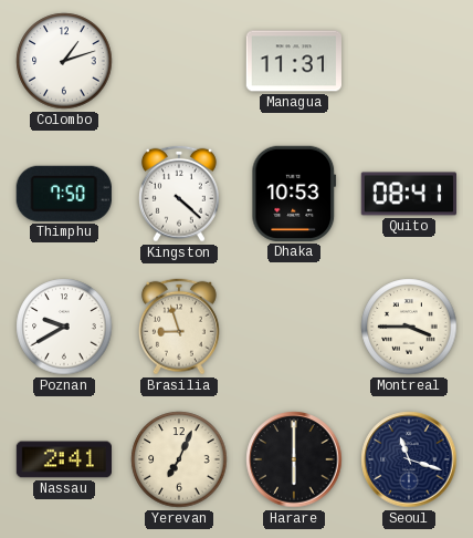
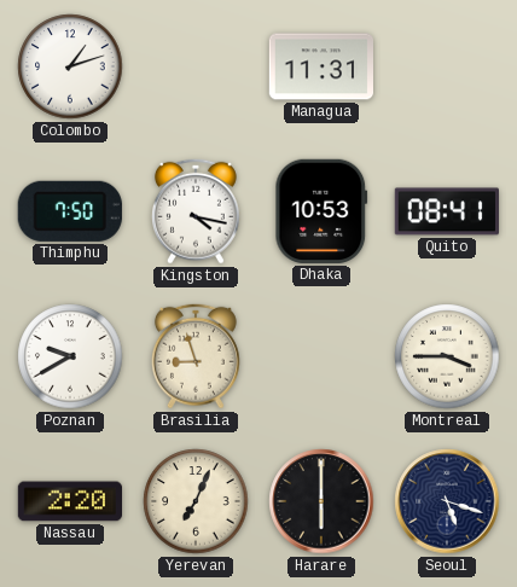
Kingston: 4:22 -> 4:17
Nassau: 2:41 -> 2:20
Seoul: 11:18 -> 5:18
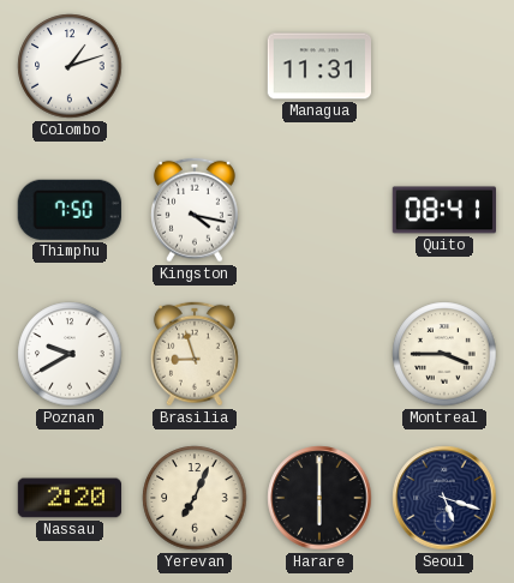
Dhaka: 10:53 -> none
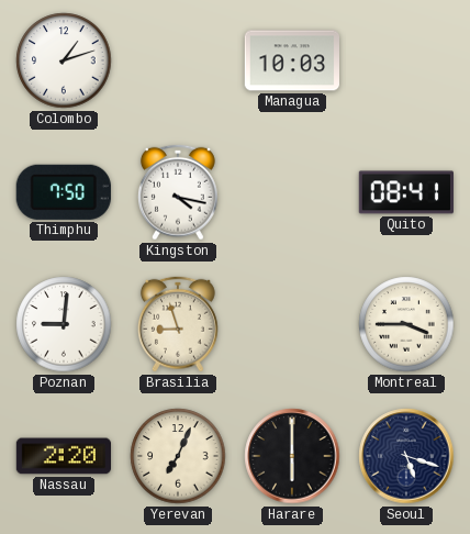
Managua: 11:31 -> 10:03
Poznan: 9:40 -> 9:01
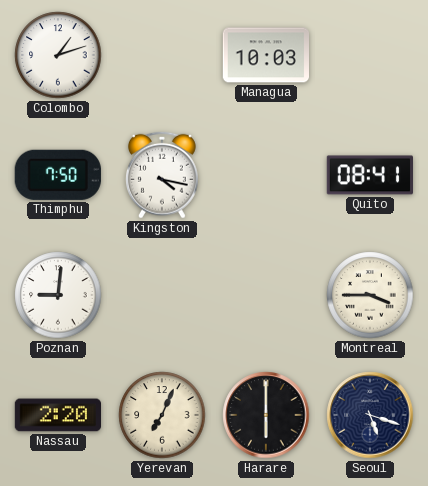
Brasilia: 8:57 -> none
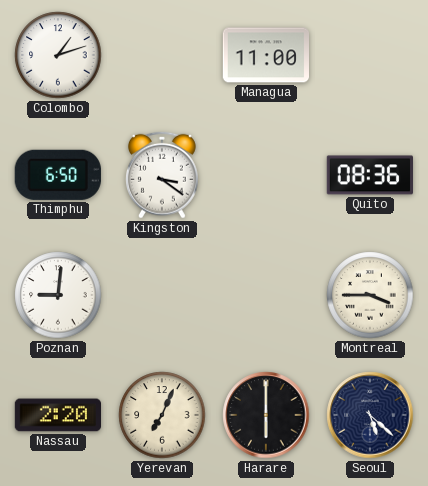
Managua: 10:03 -> 11:00
Thimphu: 7:50 -> 6:50
Kingston: 4:17 -> 3:21
Quito: 08:41 -> 08:36
Seoul: 5:18 -> 5:22
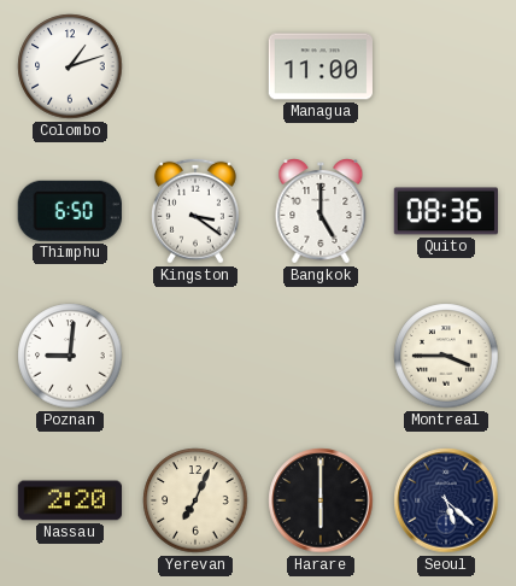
Bangkok: none -> 5:00
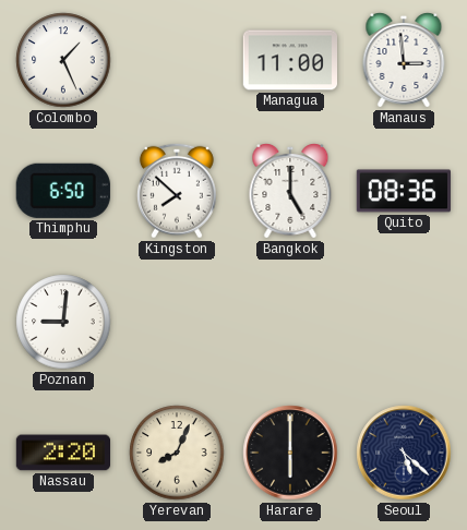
Colombo: 1:12 -> 1:26
Manaus: none -> 2:59
Kingston: 3:21 -> 7:52
Montreal: 3:45 -> none
Yerevan: 7:04 -> 8:04
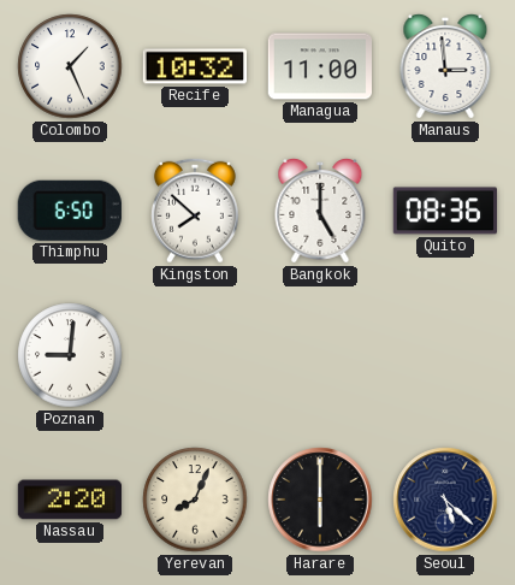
Recife: none -> 10:32
